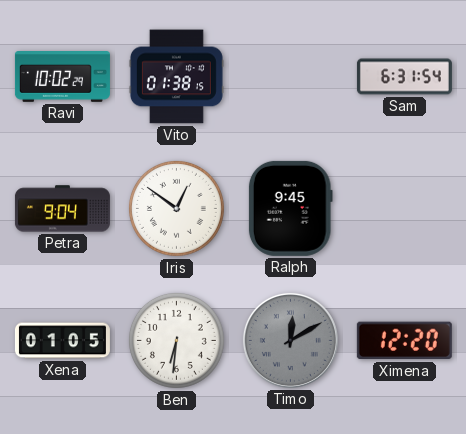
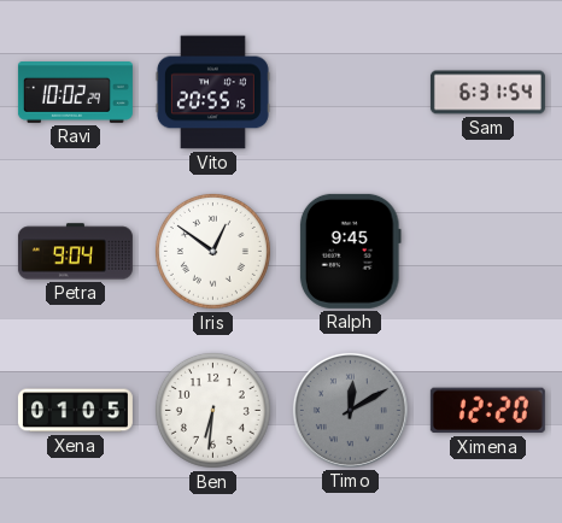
Vito: 01:38 -> 20:55
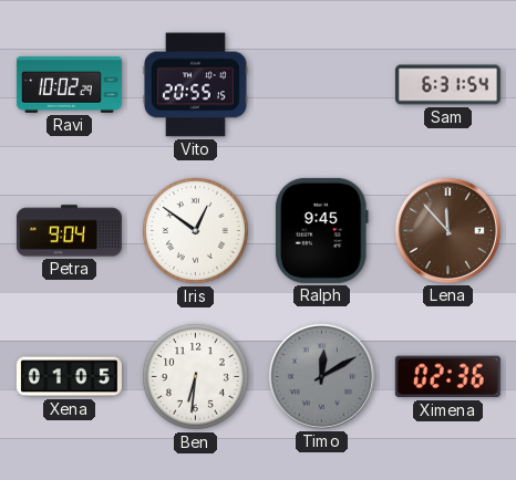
Lena: none -> 11:53
Ximena: 12:20 -> 02:36
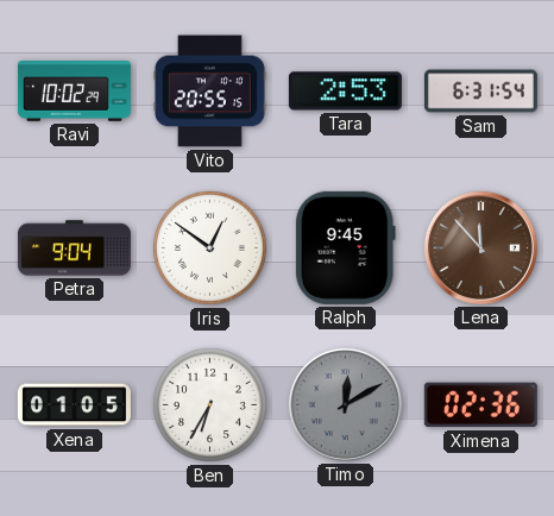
Tara: none -> 2:53
Ben: 6:31 -> 6:35
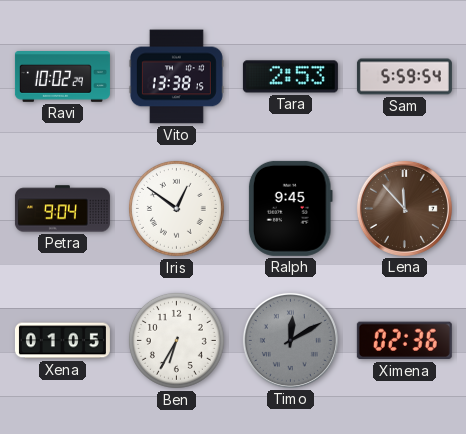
Vito: 20:55 -> 13:38
Sam: 6:31 -> 5:59
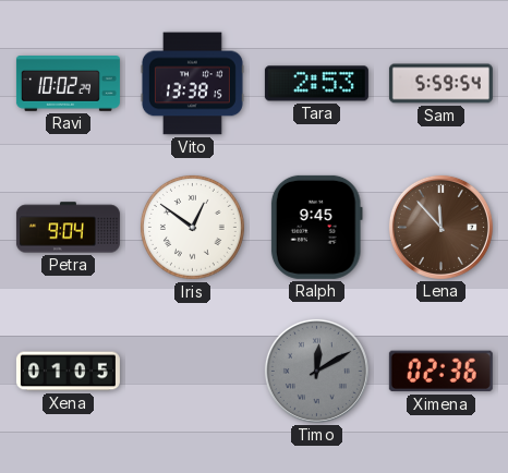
Ben: 6:35 -> none
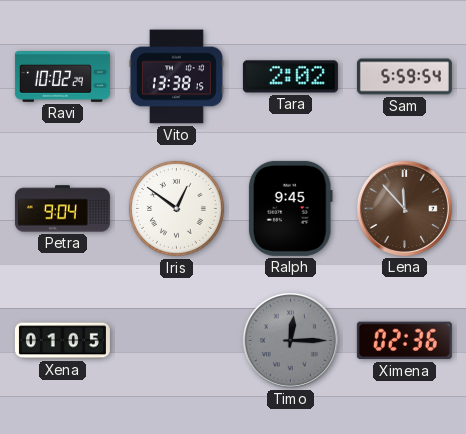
Tara: 2:53 -> 2:02
Timo: 12:10 -> 12:15
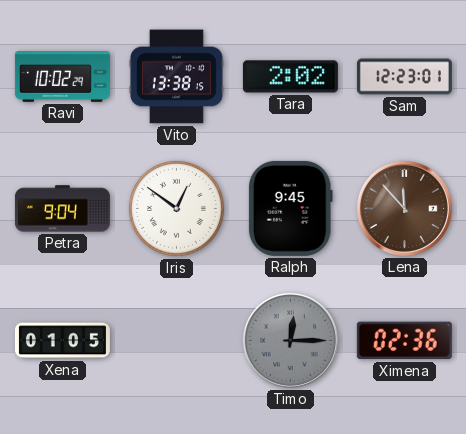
Sam: 5:59 -> 12:23
